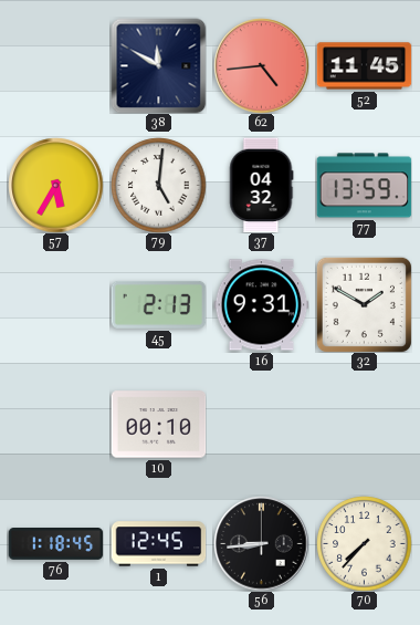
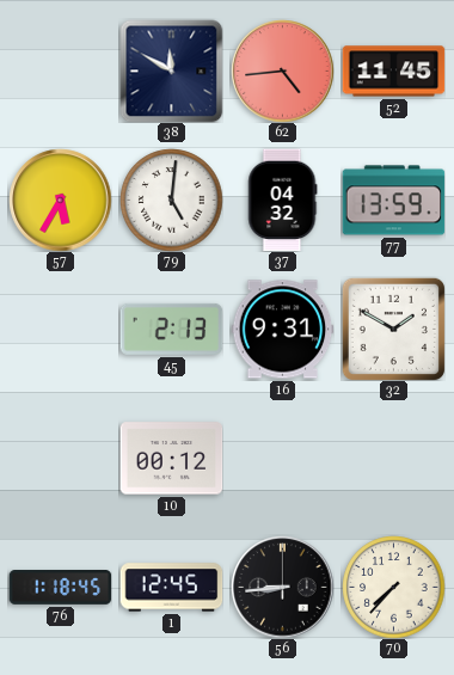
10: 00:10 -> 00:12
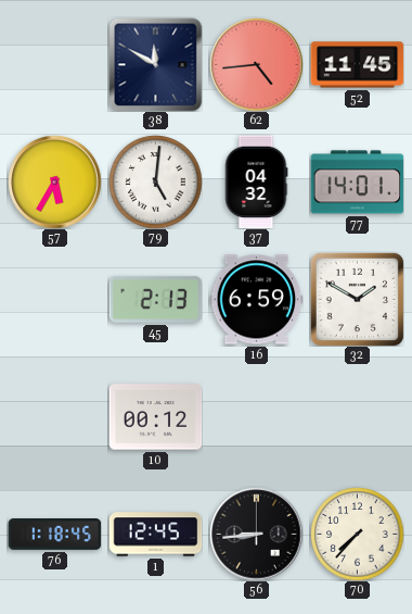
77: 13:59 -> 14:01
16: 9:31 -> 6:59
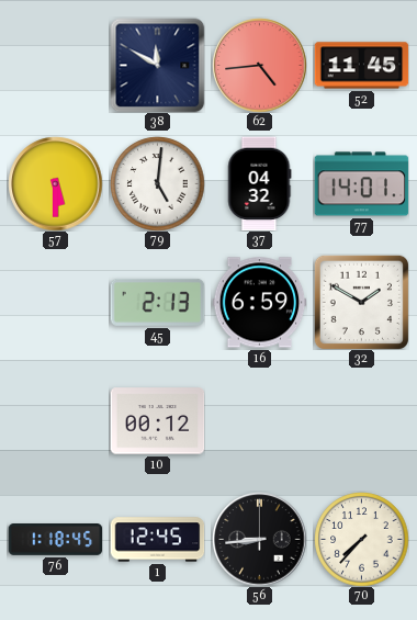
57: 5:35 -> 5:30
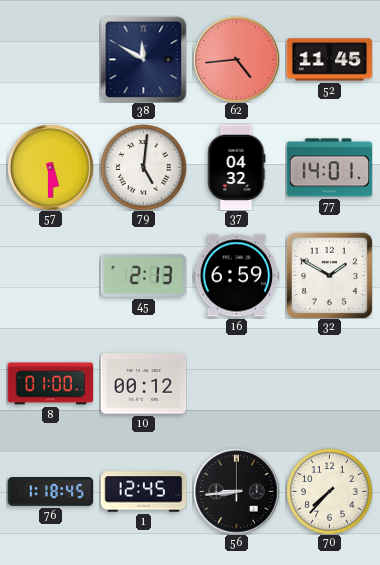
8: none -> 01:00
